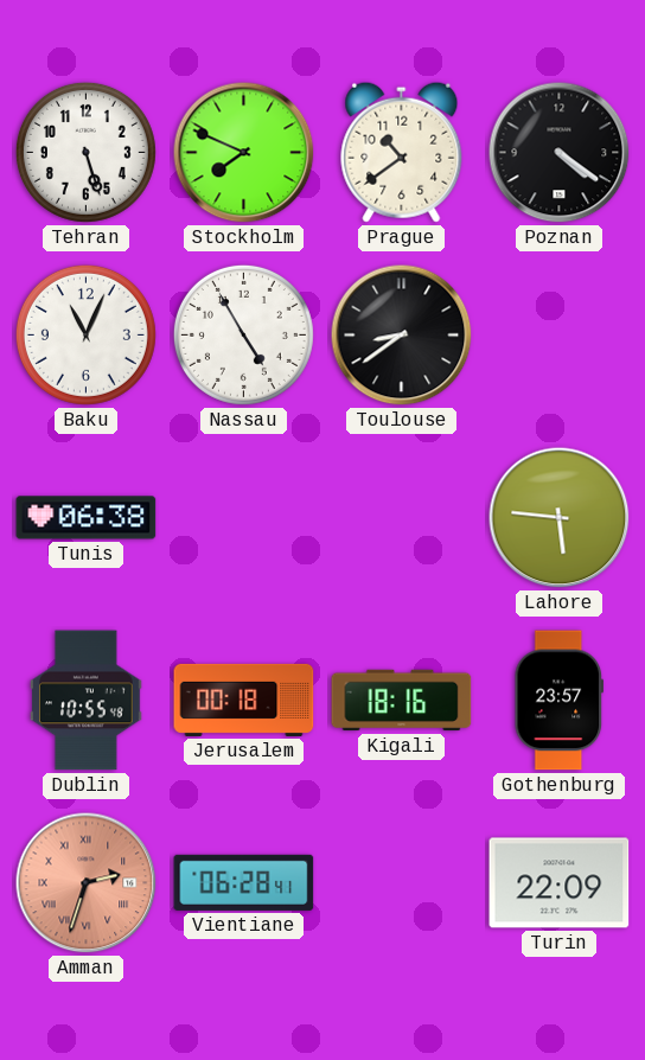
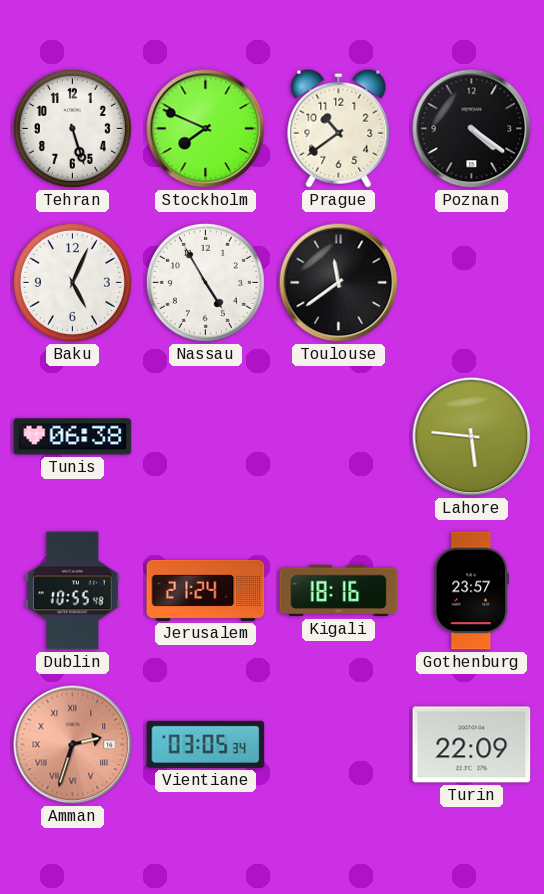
Baku: 11:04 -> 5:04
Toulouse: 8:39 -> 11:39
Jerusalem: 00:18 -> 21:24
Vientiane: 06:28 -> 03:05
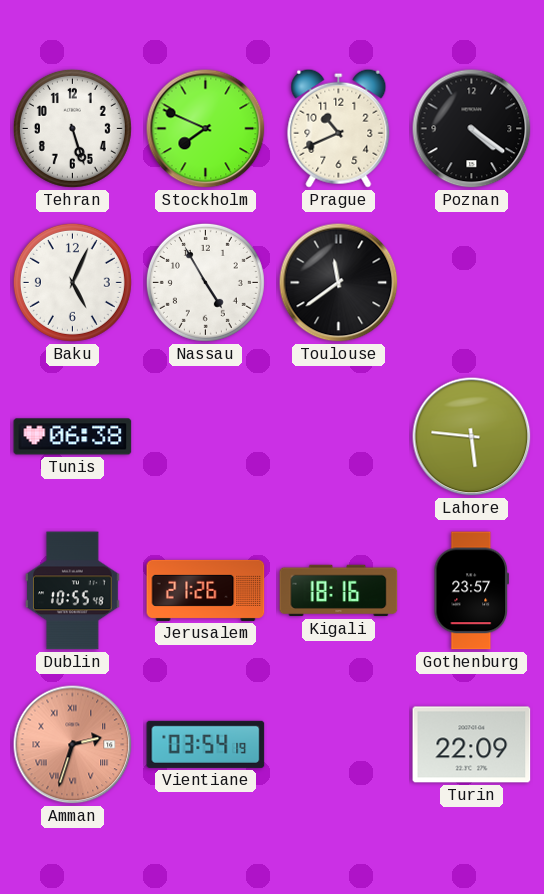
Prague: 10:39 -> 10:41
Jerusalem: 21:24 -> 21:26
Vientiane: 03:05 -> 03:54
